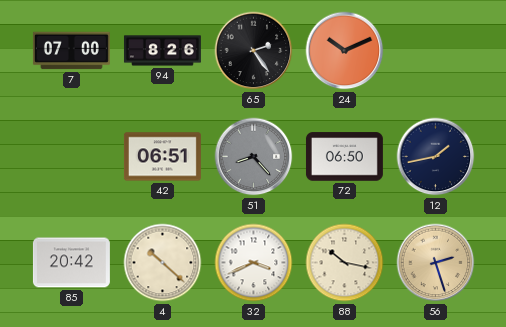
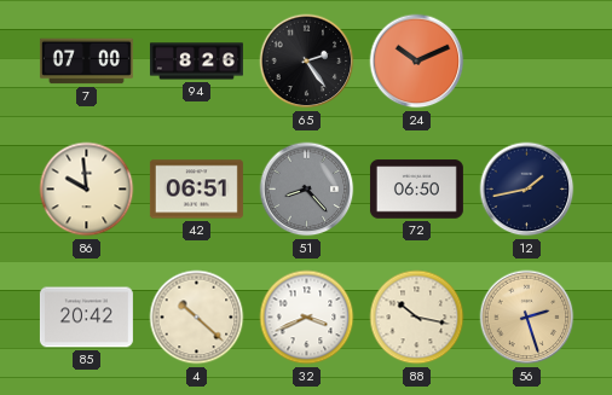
86: none -> 9:59
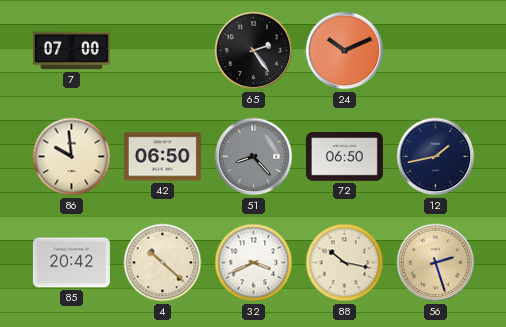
94: 8:26 -> none
42: 06:51 -> 06:50
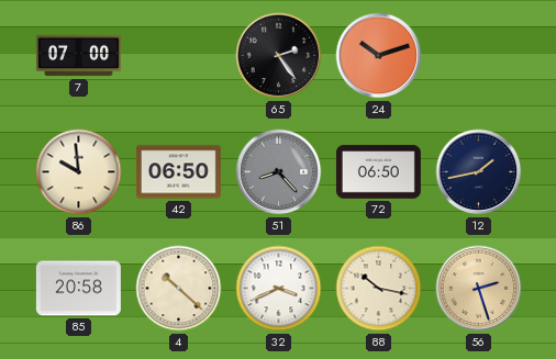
24: 10:11 -> 10:12
85: 20:42 -> 20:58
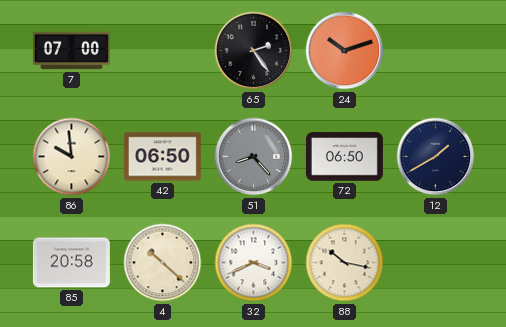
12: 1:43 -> 1:40
56: 2:27 -> none
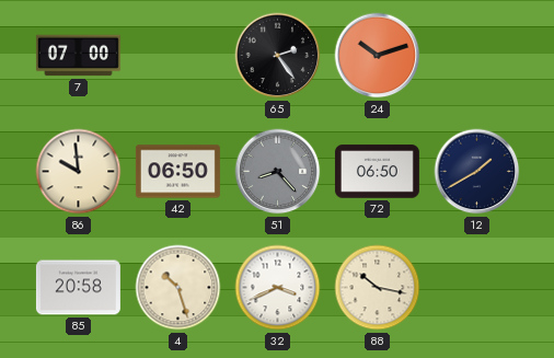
4: 10:22 -> 10:27
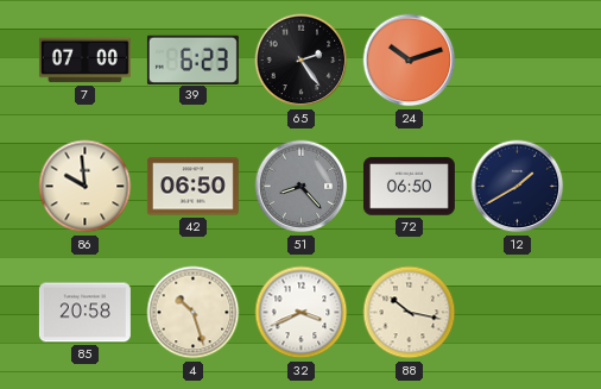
39: none -> 6:23
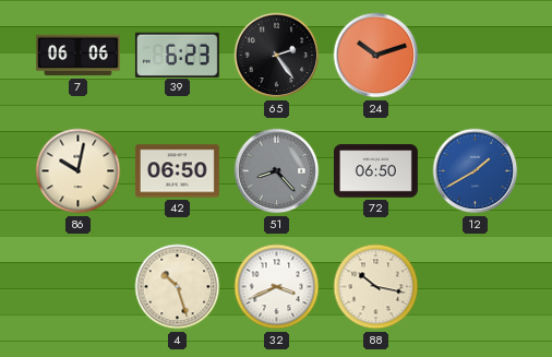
7: 07:00 -> 06:06
86: 9:59 -> 10:02
12 dial: navy -> blue
85: 20:58 -> none
